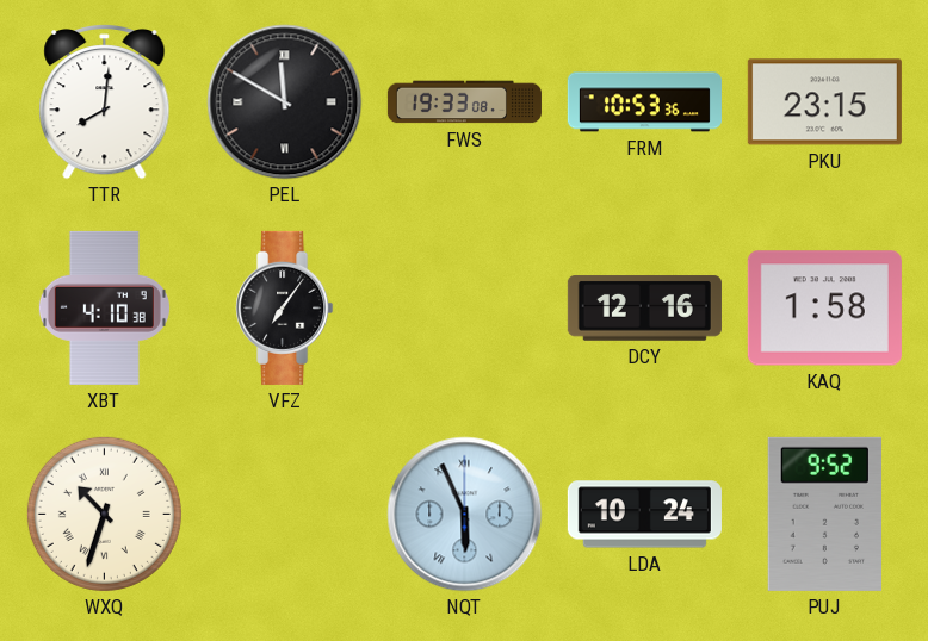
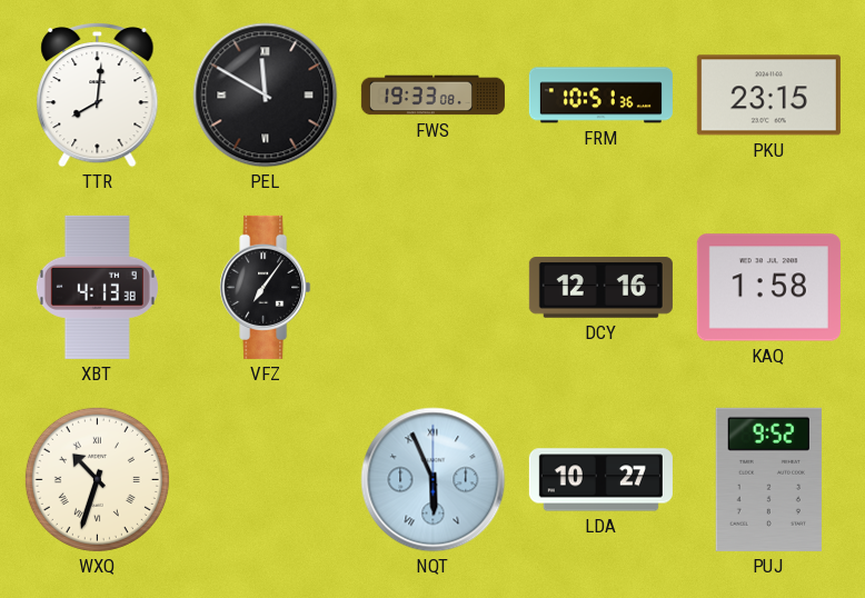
FRM: 10:53 -> 10:51
XBT: 4:10 -> 4:13
LDA: 10:24 -> 10:27
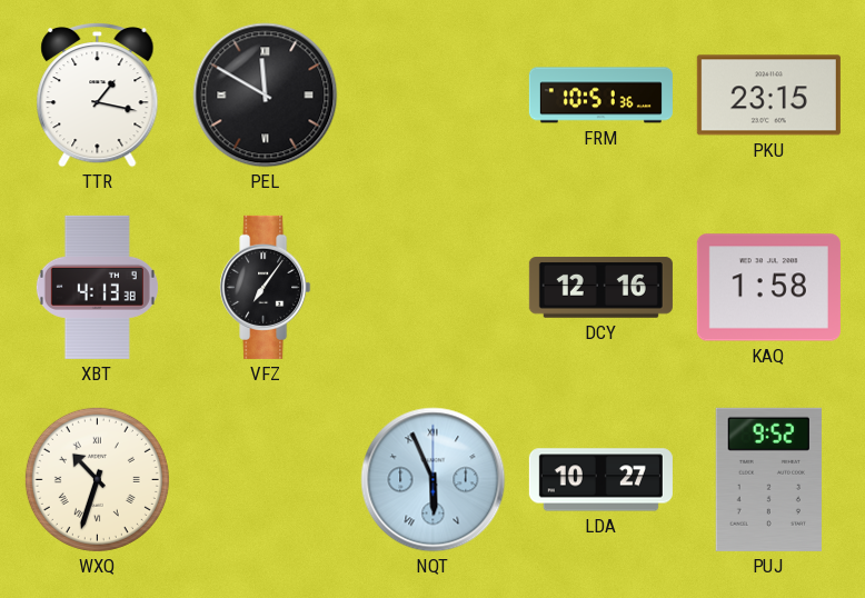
TTR: 8:01 -> 1:17
FWS: 19:33 -> none
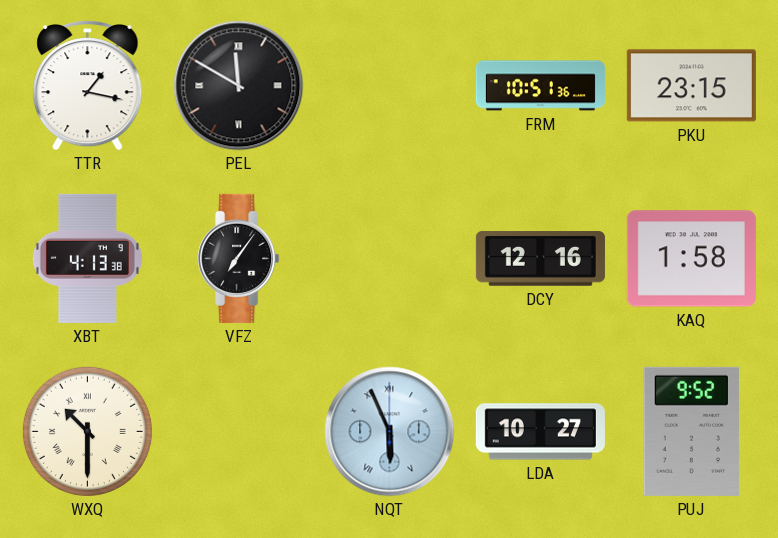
WXQ: 10:33 -> 10:30
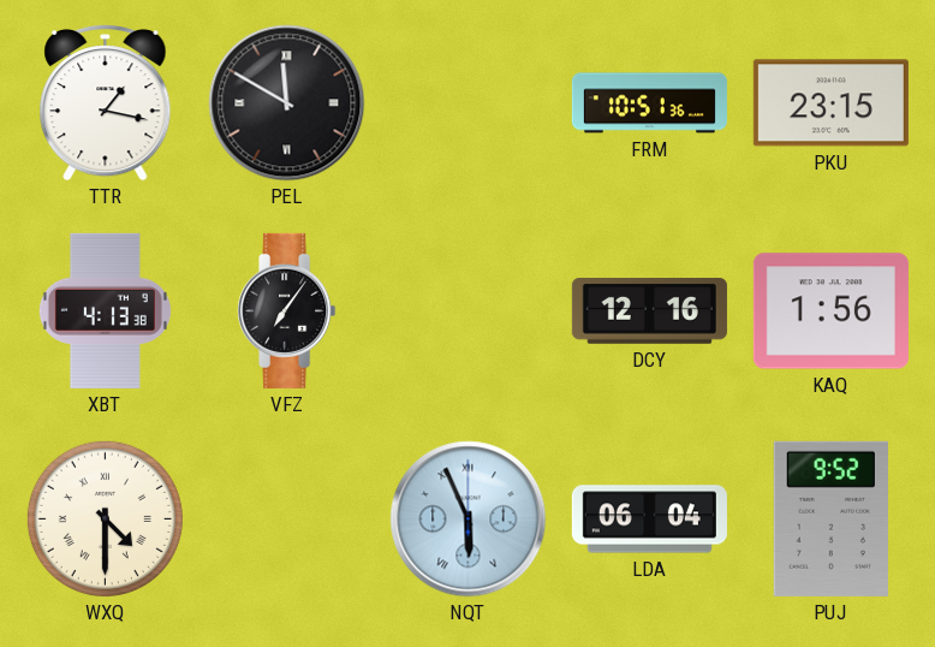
KAQ: 1:58 -> 1:56
WXQ: 10:30 -> 4:30
LDA: 10:27 -> 06:04
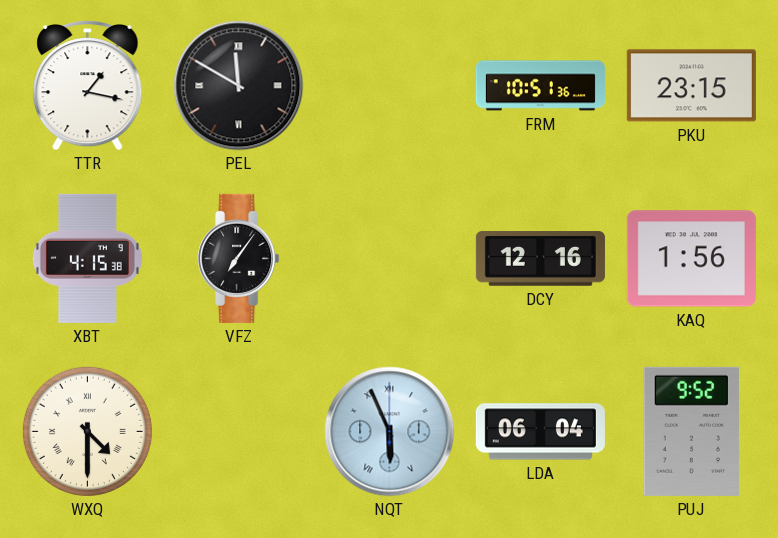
XBT: 4:13 -> 4:15
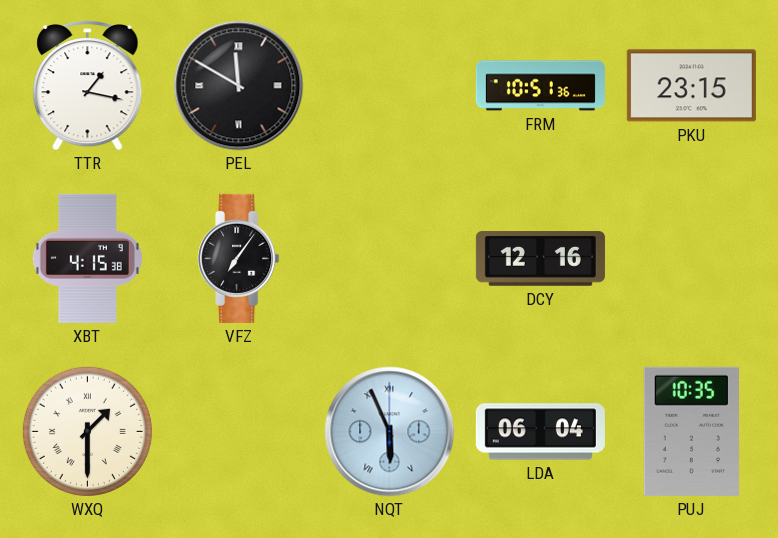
KAQ: 1:56 -> none
WXQ: 4:30 -> 1:30
PUJ: 9:52 -> 10:35
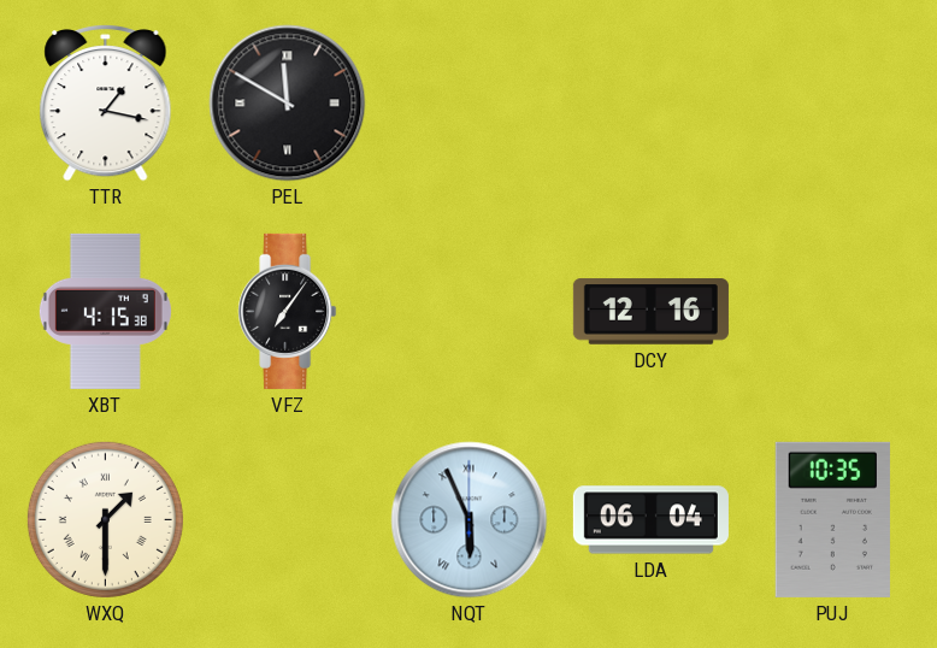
FRM: 10:51 -> none
PKU: 23:15 -> none
